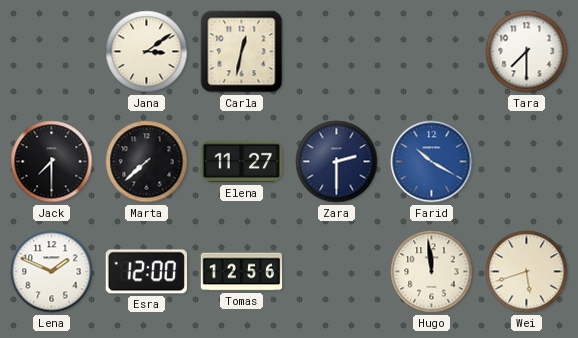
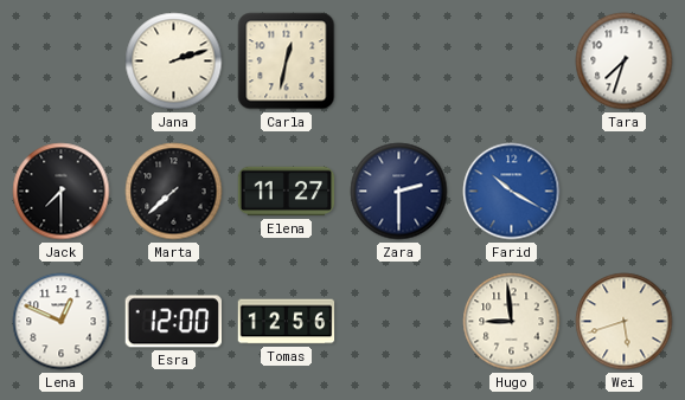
Jana: 3:09 -> 2:12
Tara: 7:30 -> 7:33
Lena: 1:49 -> 12:49
Hugo: 11:59 -> 8:59
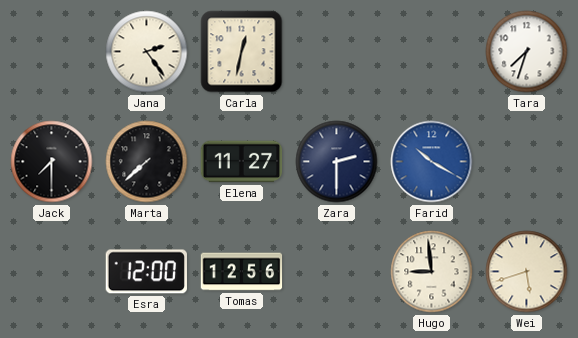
Jana: 2:12 -> 2:24
Lena: 12:49 -> none
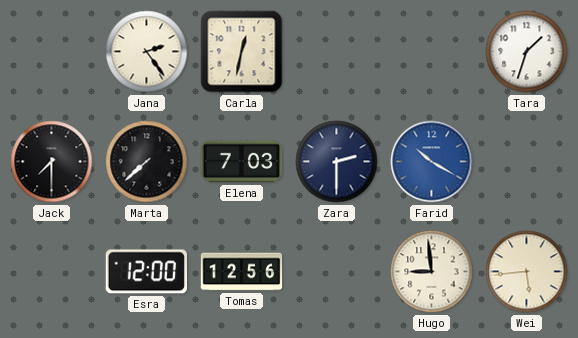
Tara: 7:33 -> 1:33
Elena: 11:27 -> 7:03
Wei: 5:42 -> 5:44
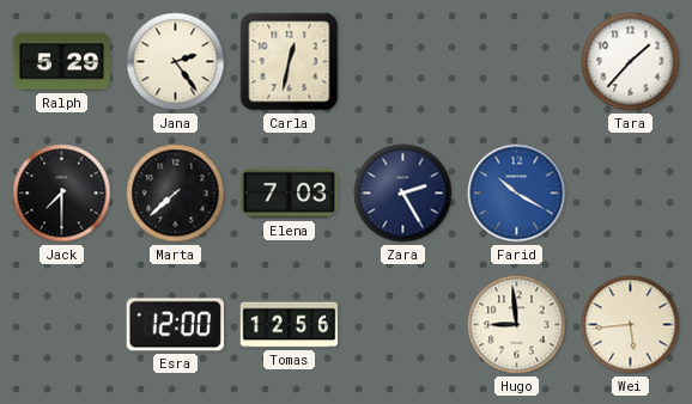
Ralph: none -> 5:29
Tara: 1:33 -> 1:37
Zara: 2:30 -> 2:25
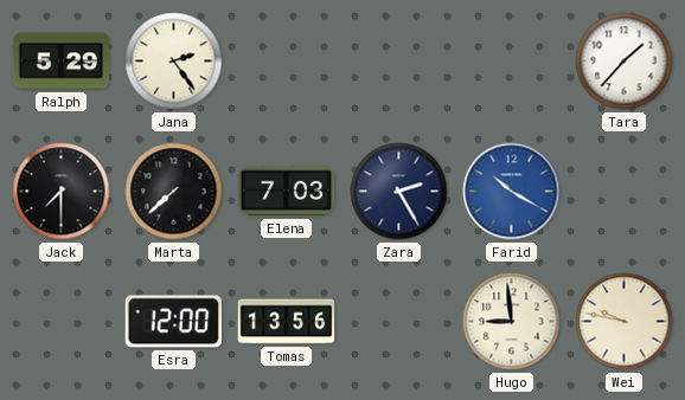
Carla: 12:32 -> none
Tomas: 12:56 -> 13:56
Wei: 5:44 -> 9:47
